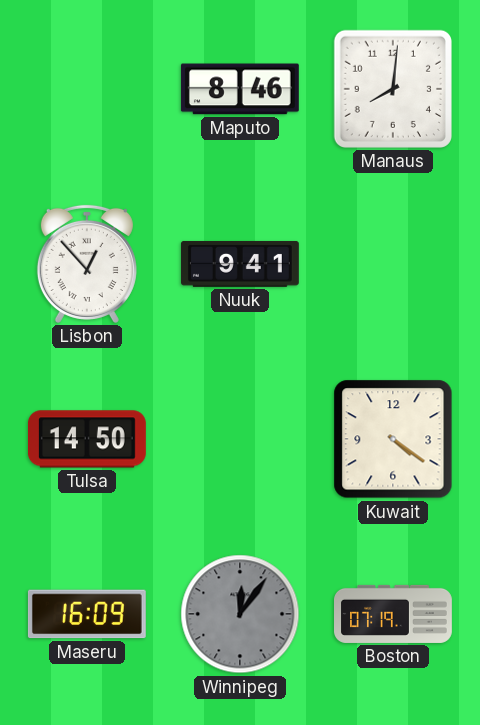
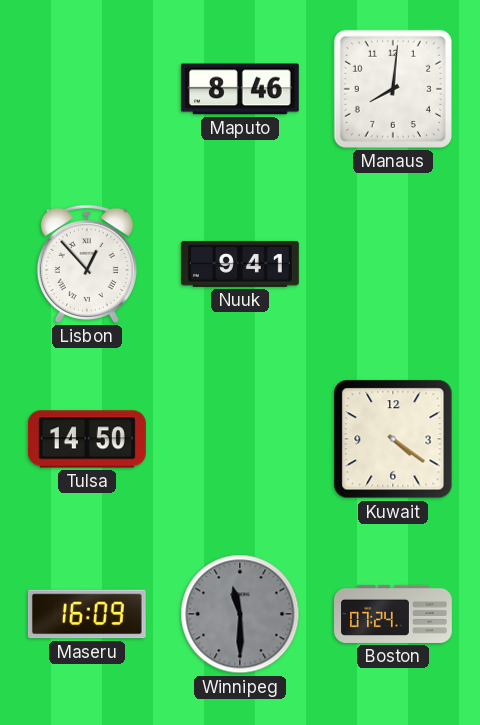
Winnipeg: 12:06 -> 11:30
Boston: 07:19 -> 07:24
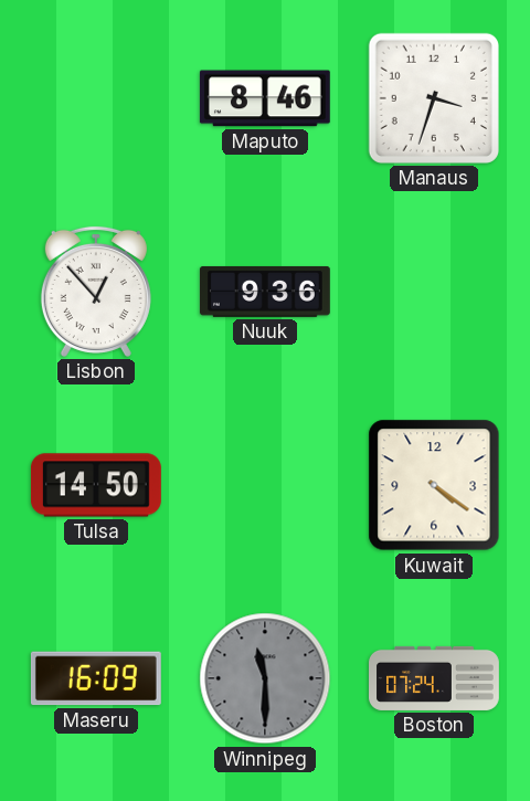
Manaus: 8:01 -> 3:33
Nuuk: 9:41 -> 9:36
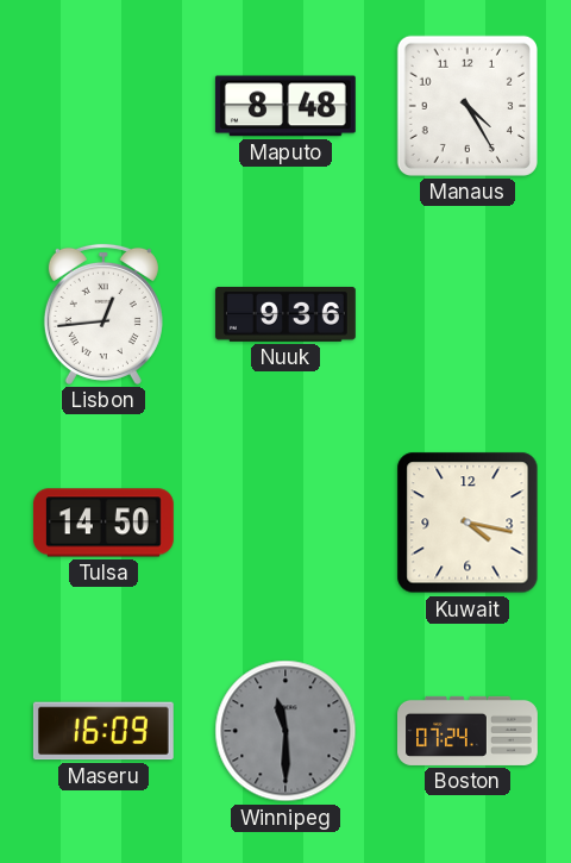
Maputo: 8:46 -> 8:48
Manaus: 3:33 -> 4:25
Lisbon: 12:53 -> 12:44
Kuwait: 4:21 -> 4:17
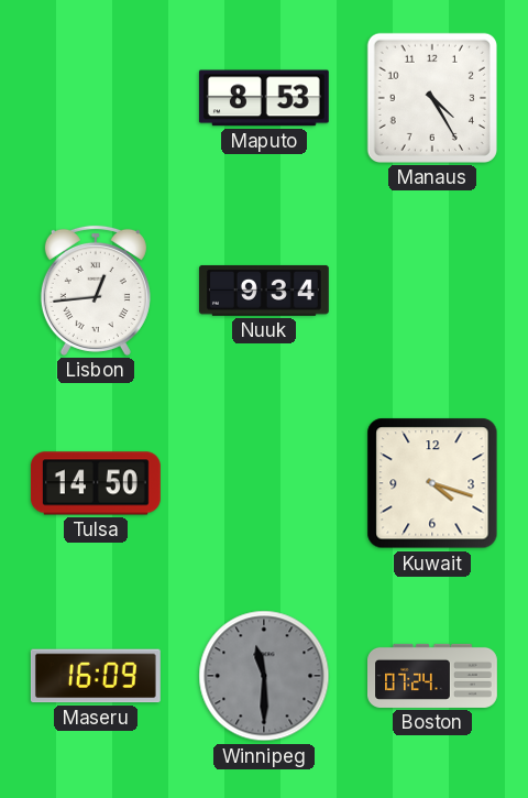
Maputo: 8:48 -> 8:53
Nuuk: 9:36 -> 9:34
Kuwait: 4:17 -> 4:18
